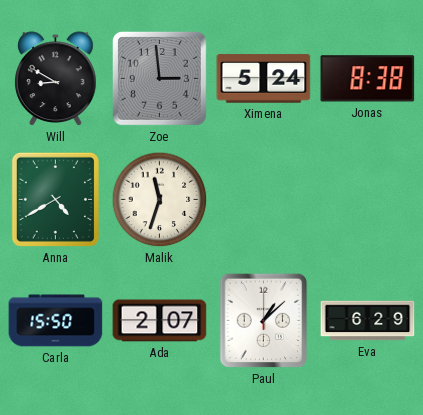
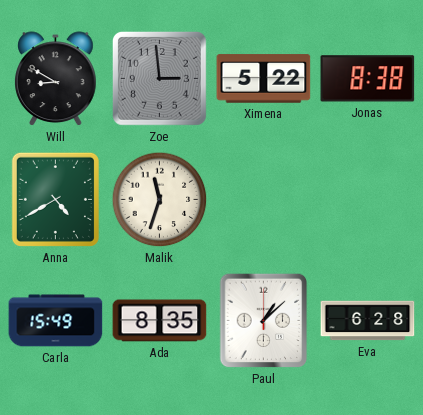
Ximena: 5:24 -> 5:22
Carla: 15:50 -> 15:49
Ada: 2:07 -> 8:35
Eva: 6:29 -> 6:28
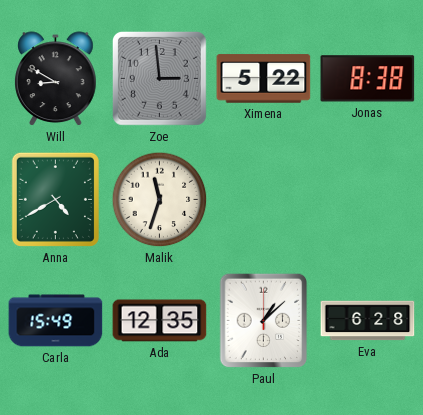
Ada: 8:35 -> 12:35
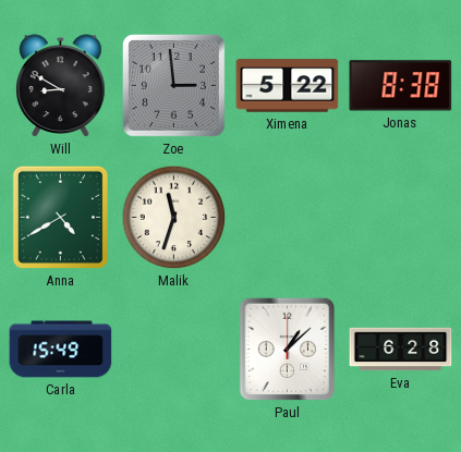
Ada: 12:35 -> none
